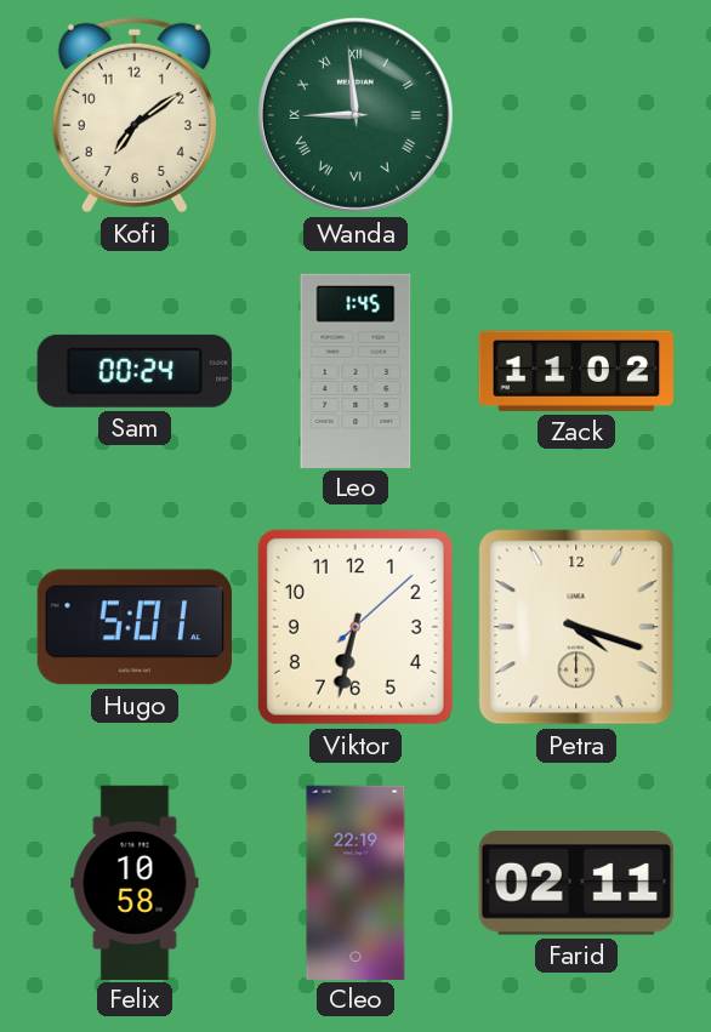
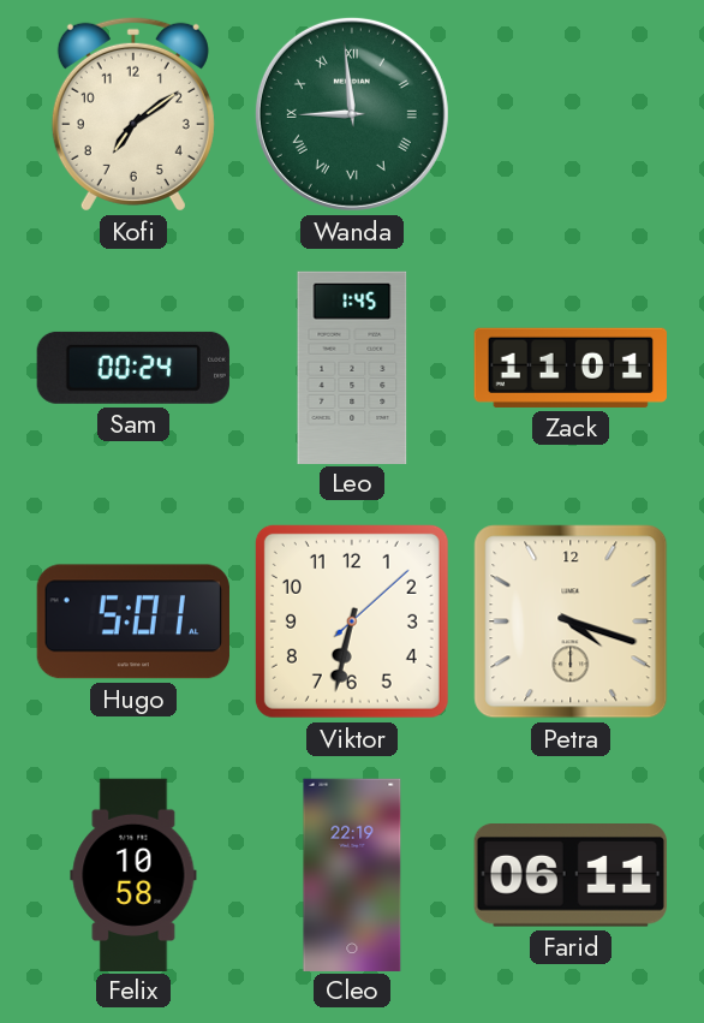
Zack: 11:02 -> 11:01
Farid: 02:11 -> 06:11
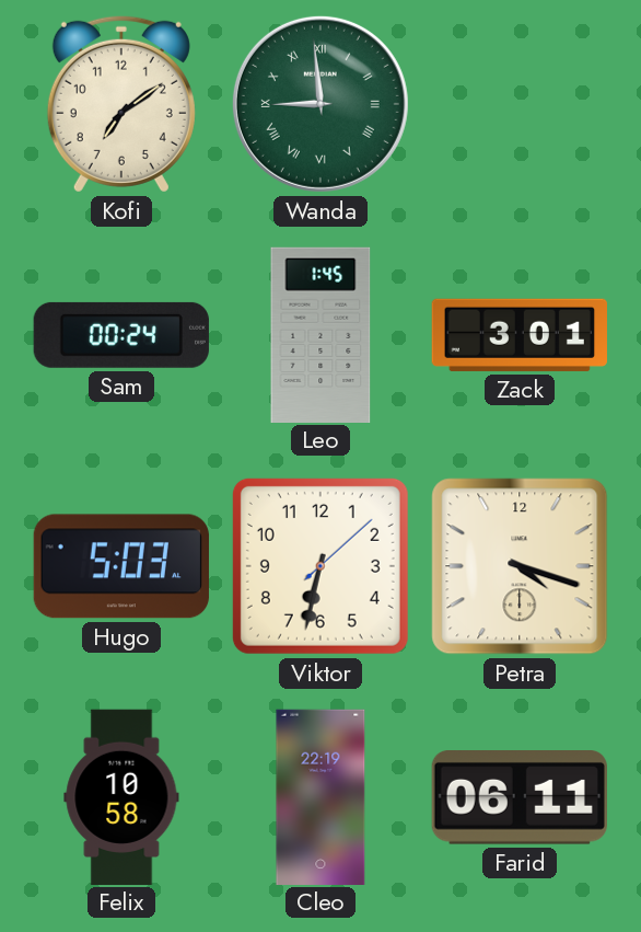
Zack: 11:01 -> 3:01
Hugo: 5:01 -> 5:03
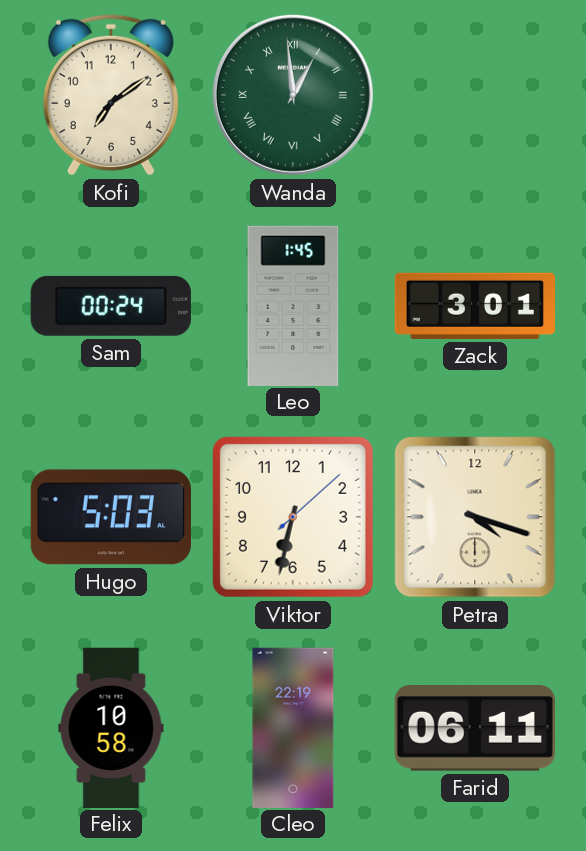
Wanda: 8:59 -> 12:59
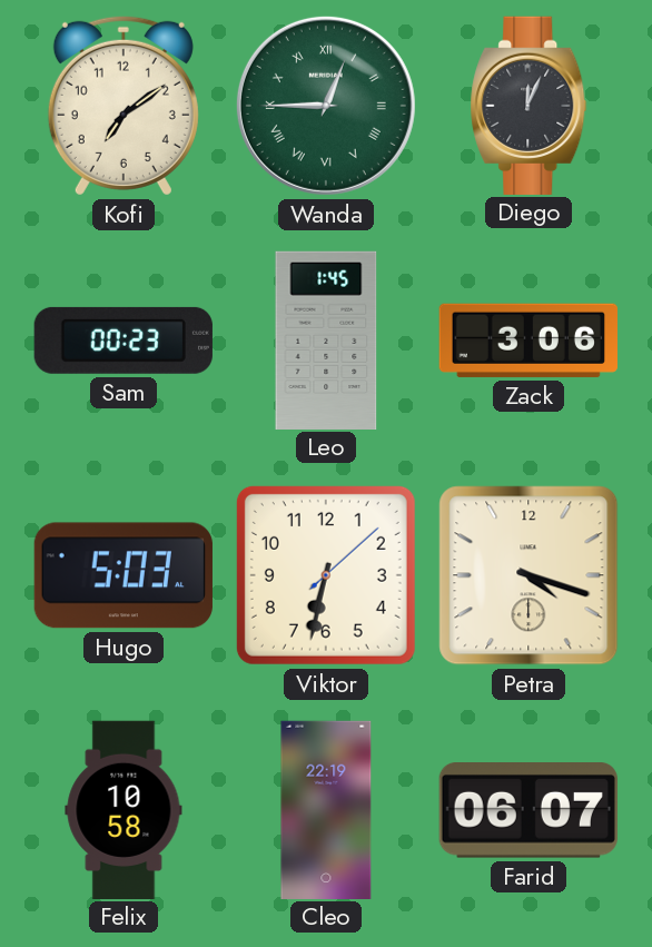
Wanda: 12:59 -> 12:45
Diego: none -> 12:04
Sam: 00:24 -> 00:23
Zack: 3:01 -> 3:06
Farid: 06:11 -> 06:07
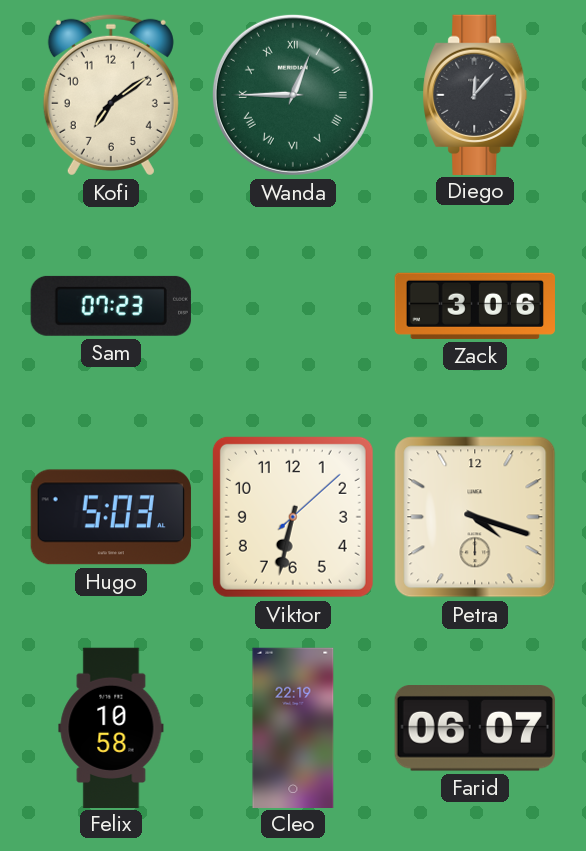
Diego: 12:04 -> 12:07
Sam: 00:23 -> 07:23
Leo: 1:45 -> none
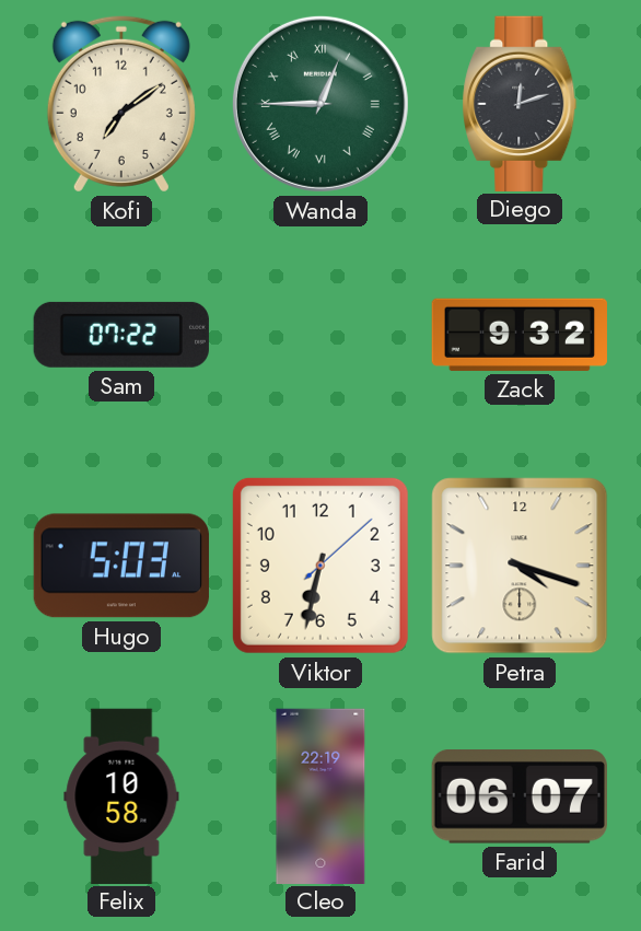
Diego: 12:07 -> 12:12
Sam: 07:23 -> 07:22
Zack: 3:06 -> 9:32
